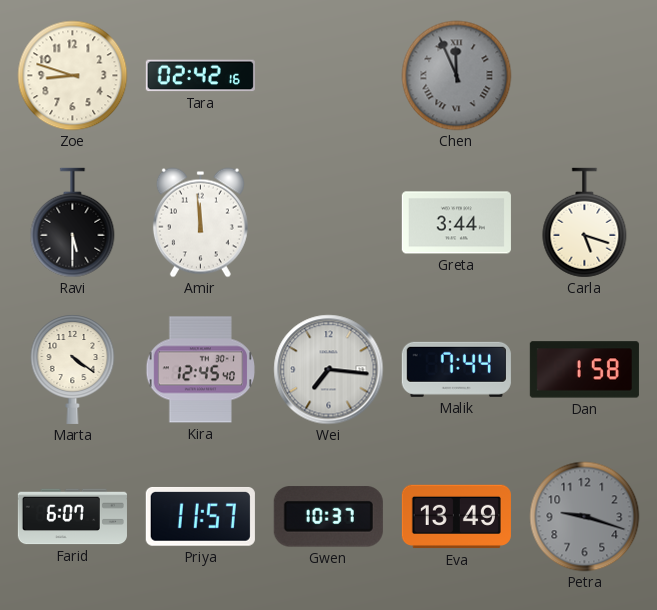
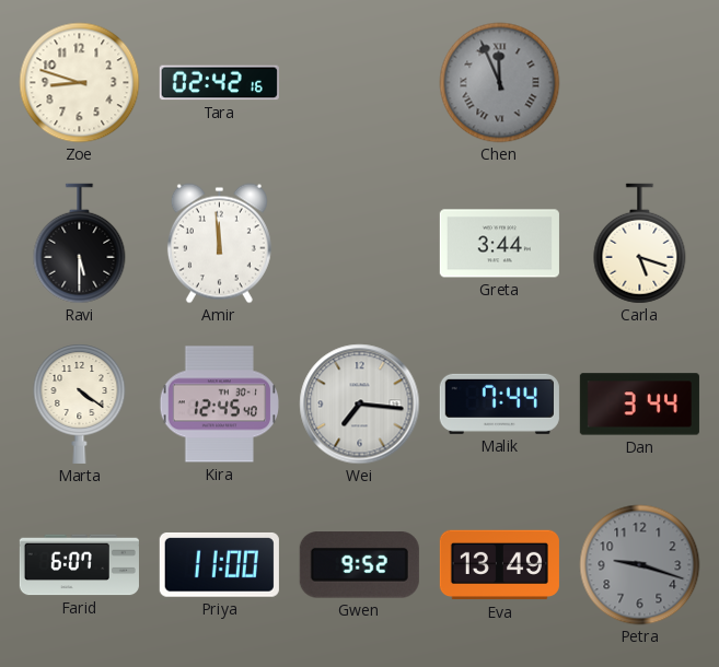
Dan: 1:58 -> 3:44
Priya: 11:57 -> 11:00
Gwen: 10:37 -> 9:52
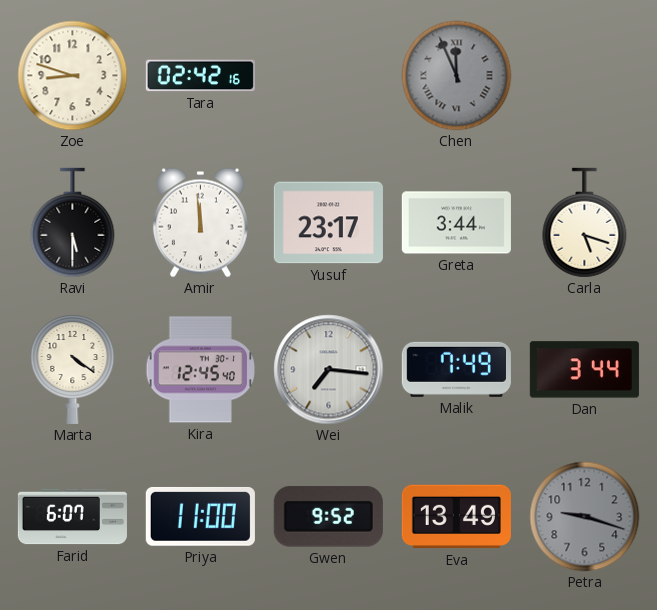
Yusuf: none -> 23:17
Malik: 7:44 -> 7:49
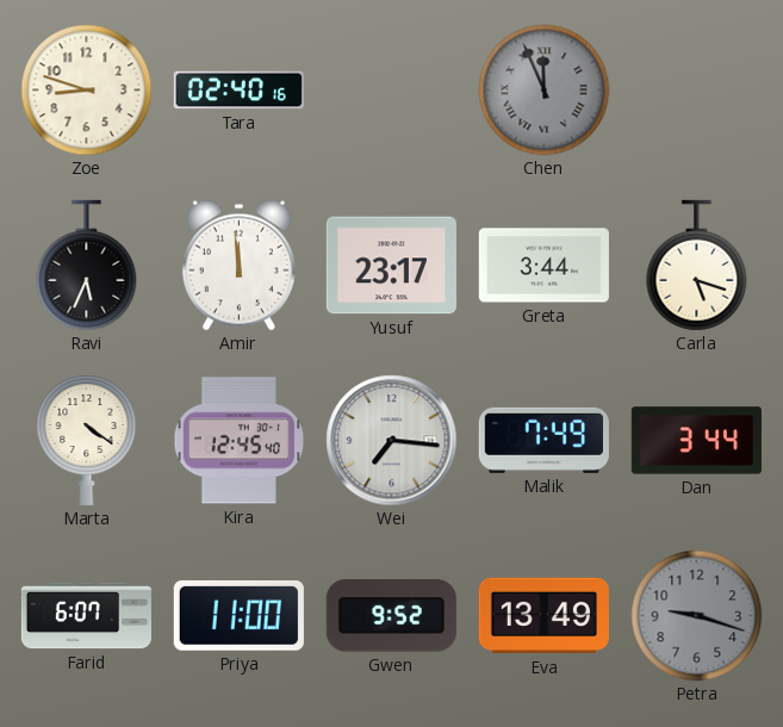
Tara: 02:42 -> 02:40
Ravi: 5:30 -> 5:34
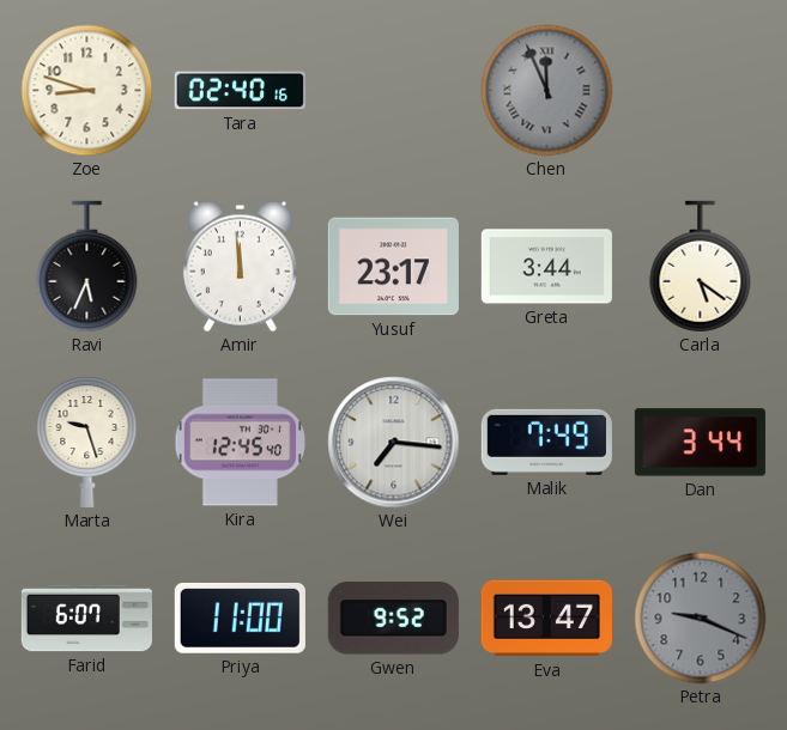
Carla: 5:18 -> 5:21
Marta: 4:21 -> 9:27
Eva: 13:49 -> 13:47
Petra: 9:18 -> 9:19
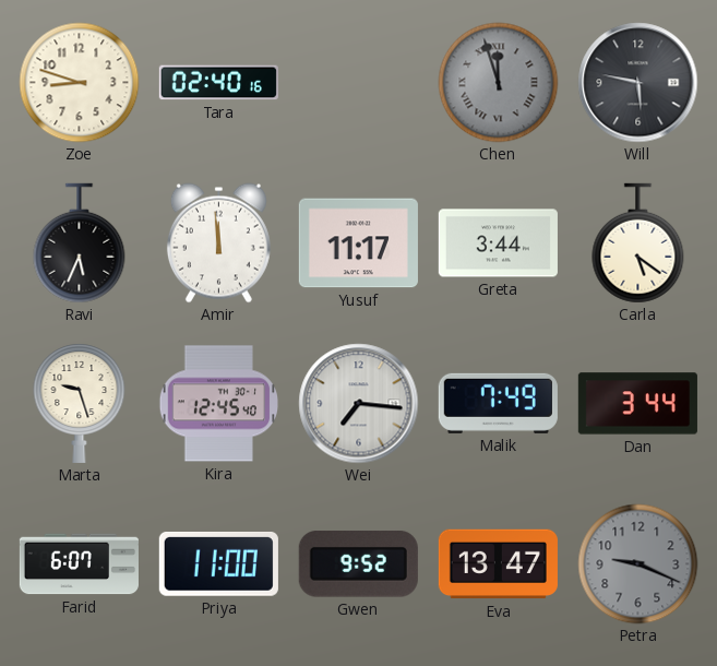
Chen: 11:56 -> 11:57
Will: none -> 5:47
Yusuf: 23:17 -> 11:17
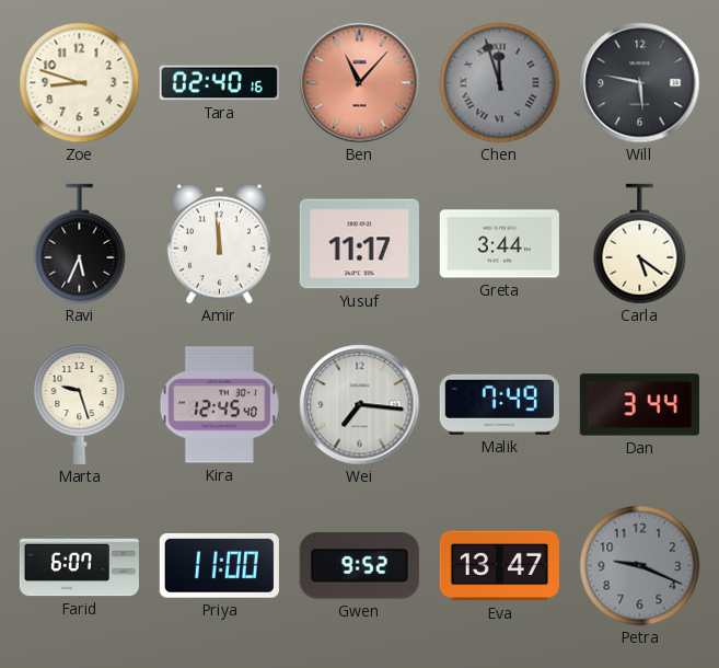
Ben: none -> 11:07
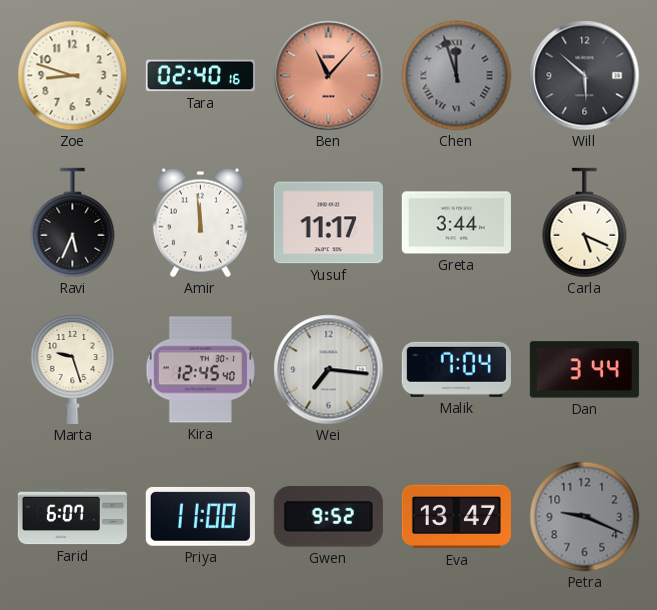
Will: 5:47 -> 5:52
Carla: 5:21 -> 5:19
Malik: 7:49 -> 7:04
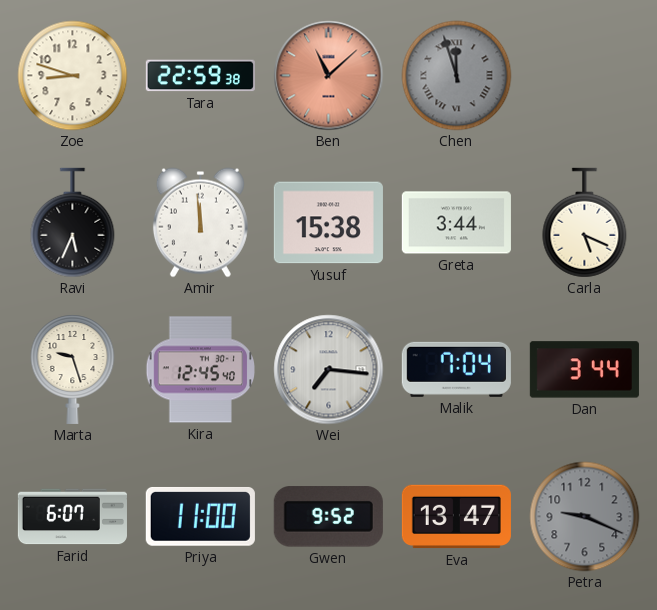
Tara: 02:40 -> 22:59
Ben: 11:07 -> 11:08
Will: 5:52 -> none
Yusuf: 11:17 -> 15:38
